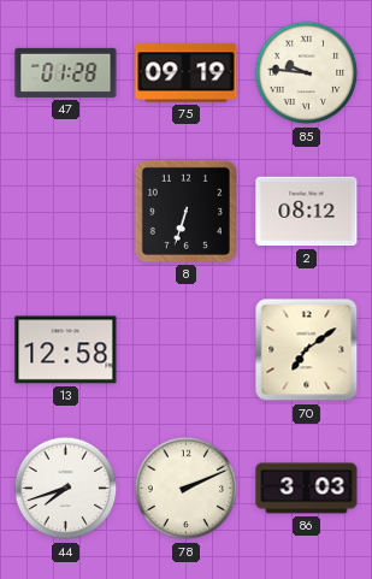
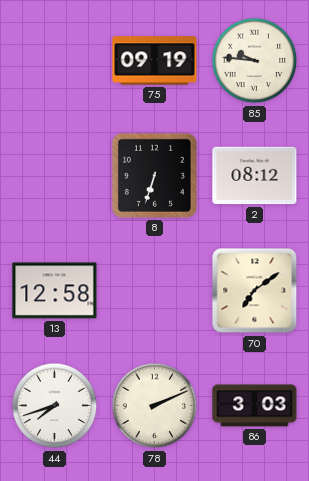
47: 01:28 -> none
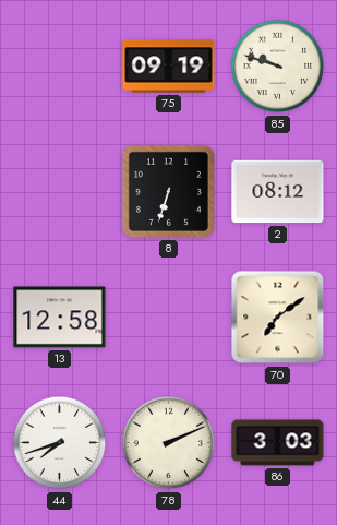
85: 9:46 -> 9:48
